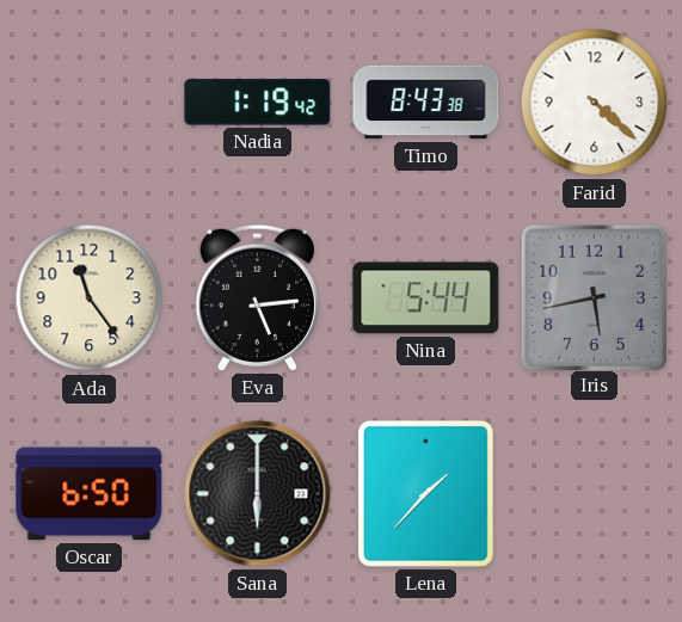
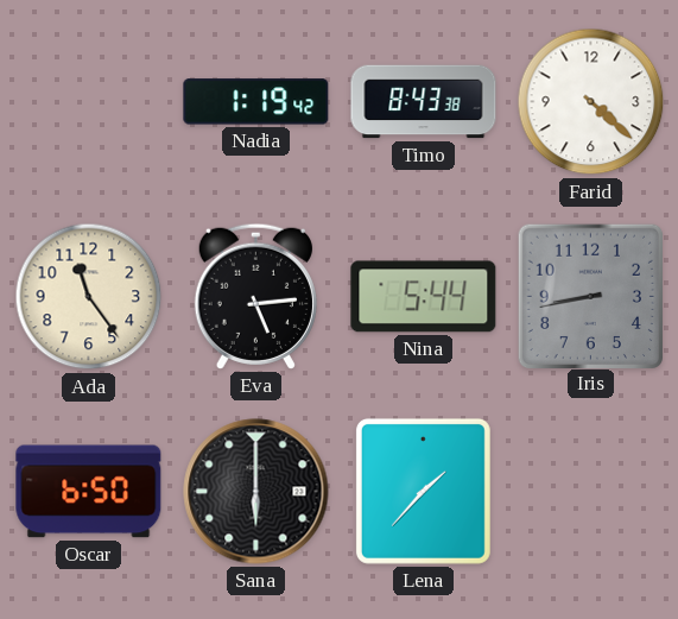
Iris: 5:43 -> 8:43
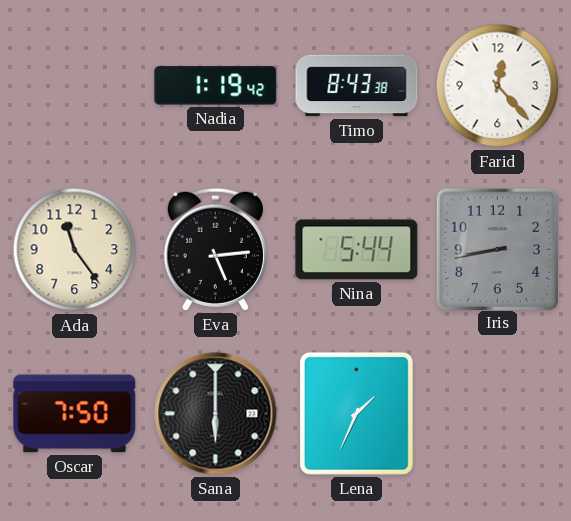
Farid: 4:22 -> 12:23
Oscar: 6:50 -> 7:50
Lena: 1:37 -> 1:34
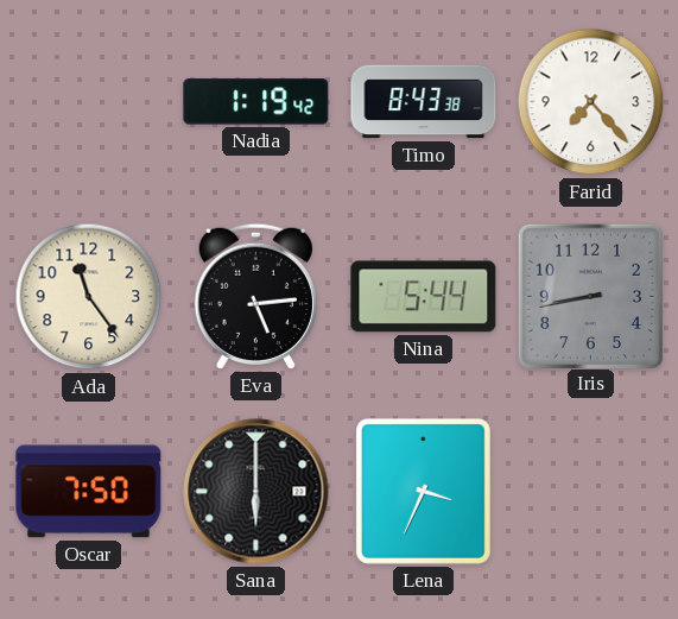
Farid: 12:23 -> 7:23
Lena: 1:34 -> 3:34
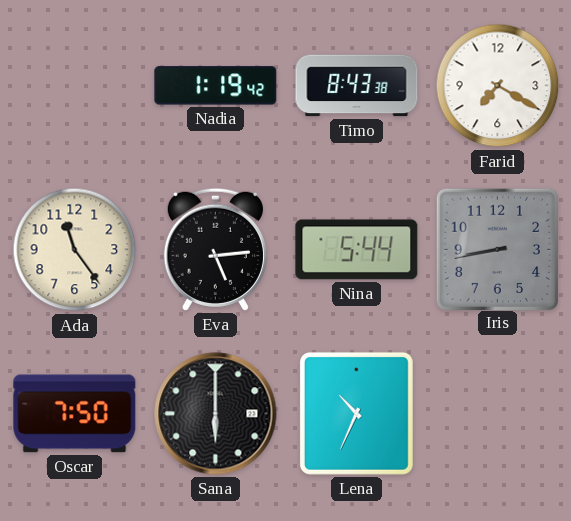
Farid: 7:23 -> 7:20
Lena: 3:34 -> 10:34
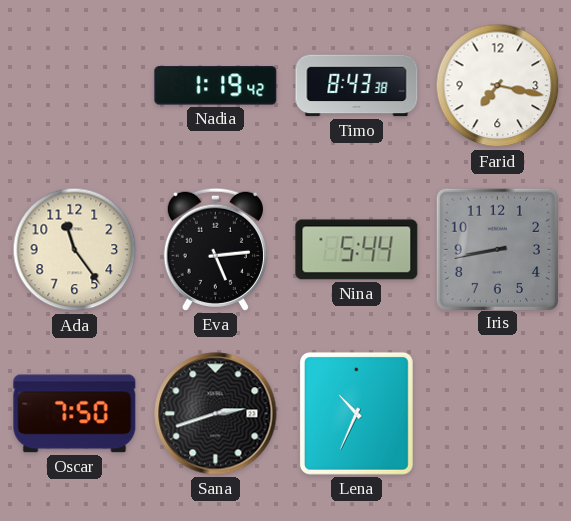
Farid: 7:20 -> 7:17
Sana: 6:00 -> 2:42
